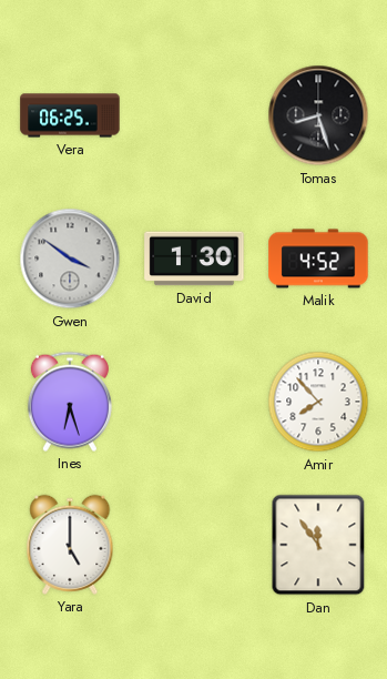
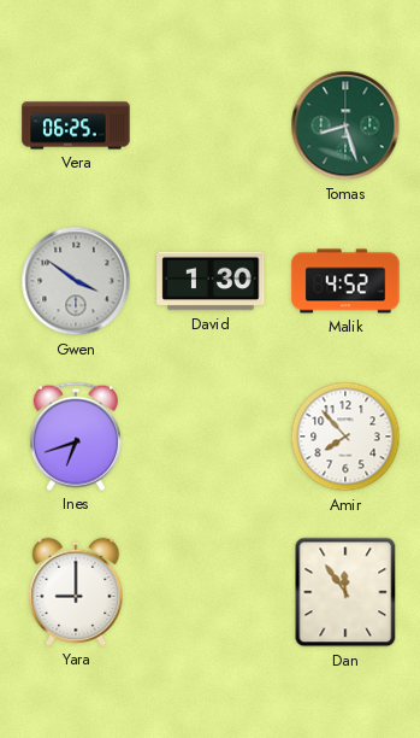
Tomas dial: black -> green
Ines: 6:27 -> 6:42
Yara: 5:00 -> 9:00
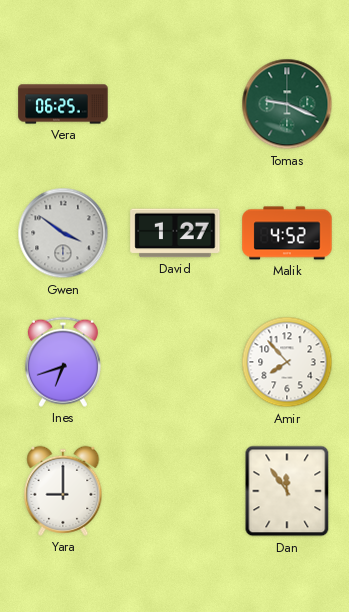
Tomas: 8:27 -> 9:19
David: 1:30 -> 1:27
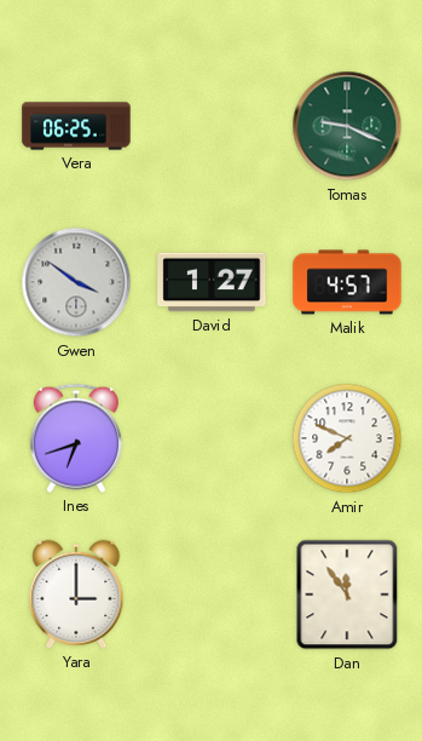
Malik: 4:52 -> 4:57
Amir: 7:53 -> 7:49
Yara: 9:00 -> 3:00
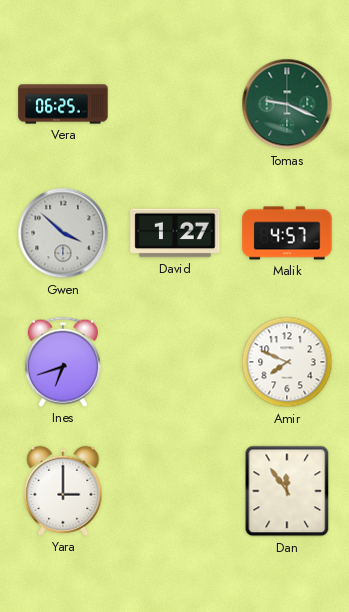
Gwen: 3:51 -> 3:52
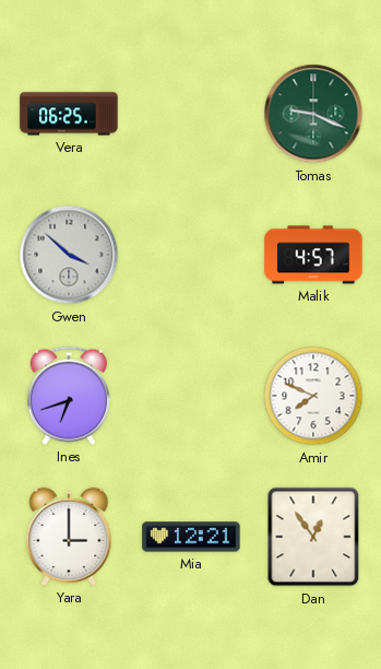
David: 1:27 -> none
Mia: none -> 12:21
Dan: 11:54 -> 12:54
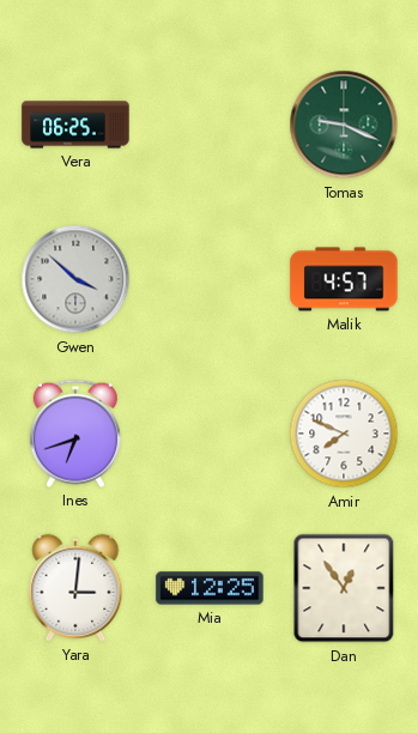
Yara: 3:00 -> 3:01
Mia: 12:21 -> 12:25
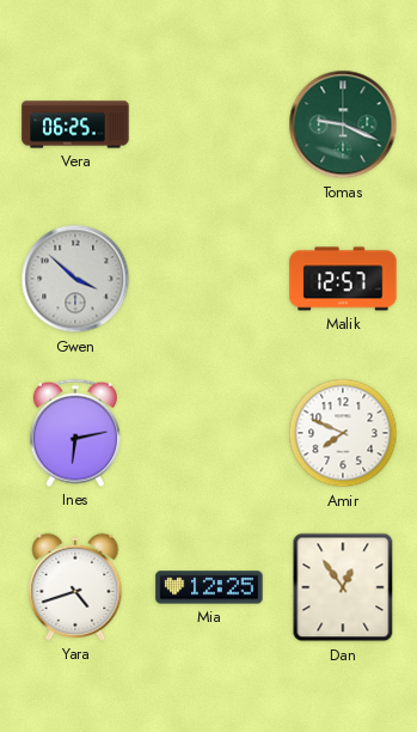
Malik: 4:57 -> 12:57
Ines: 6:42 -> 6:13
Yara: 3:01 -> 4:42
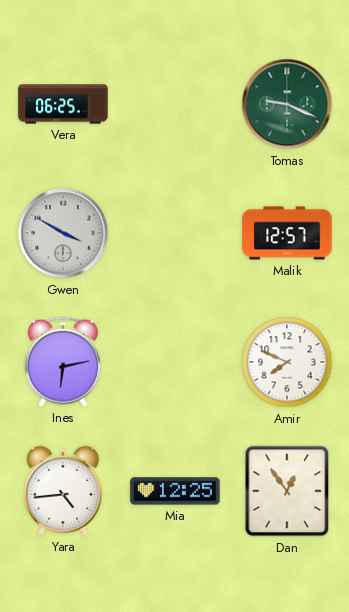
Gwen: 3:52 -> 3:50
Yara: 4:42 -> 4:44
